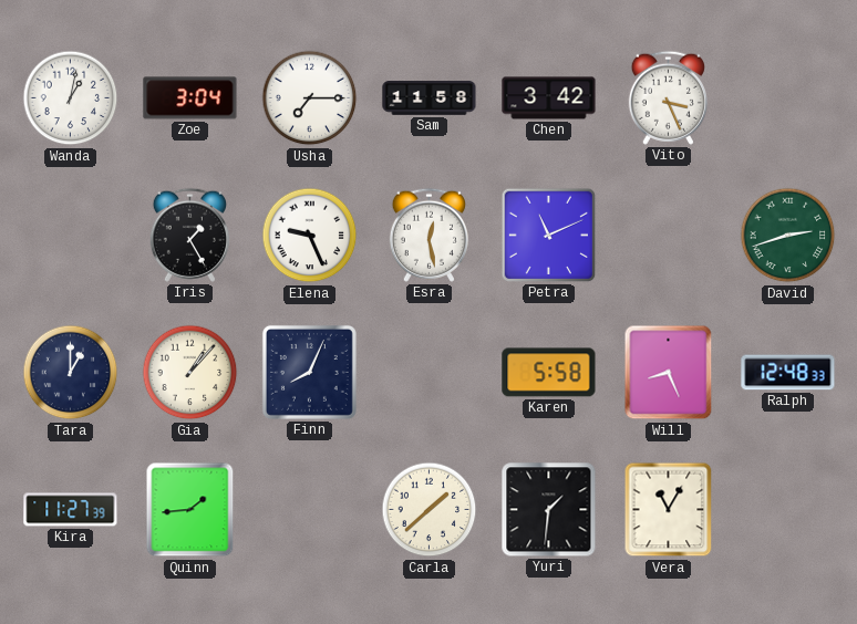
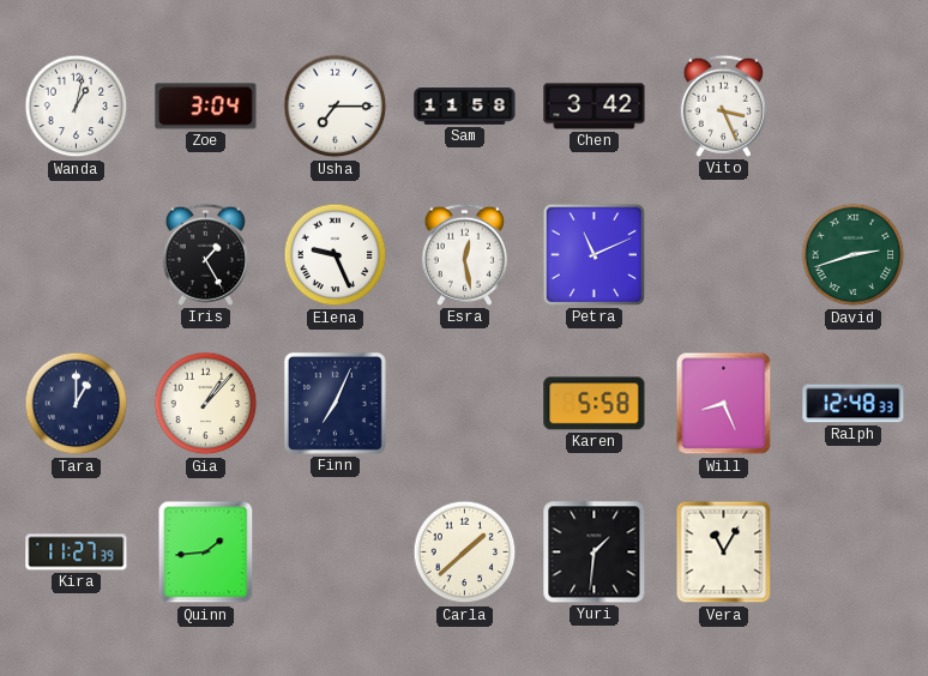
Finn: 8:04 -> 7:04
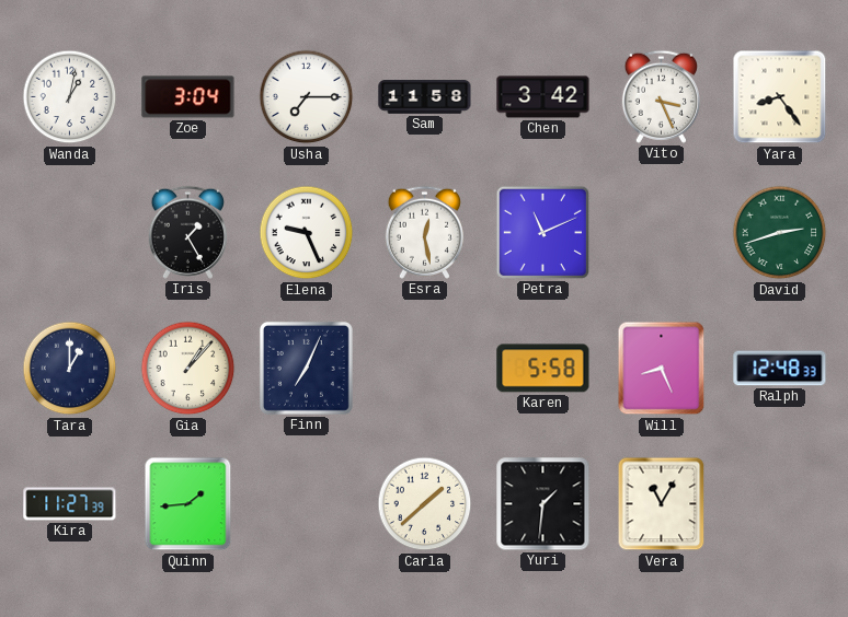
Yara: none -> 8:24
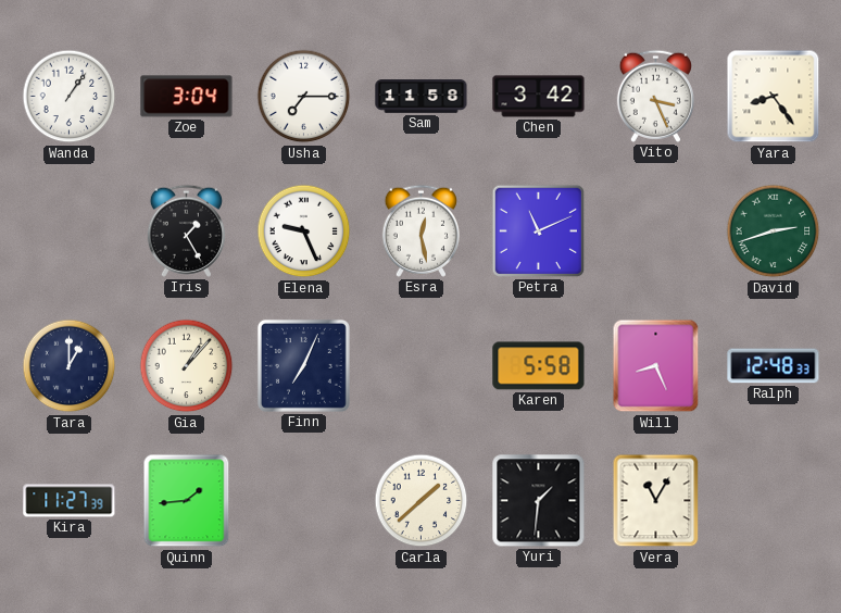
Wanda: 1:02 -> 1:06
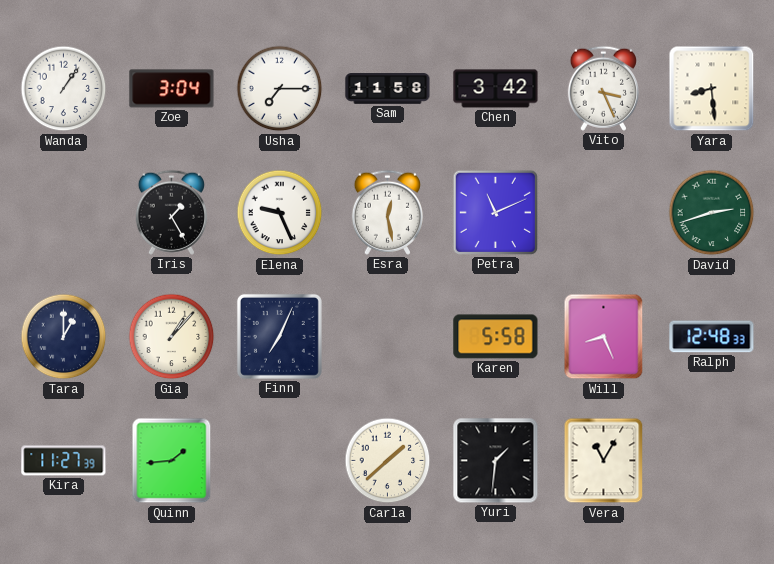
Yara: 8:24 -> 8:29
